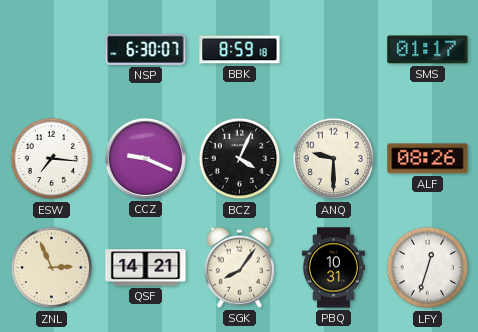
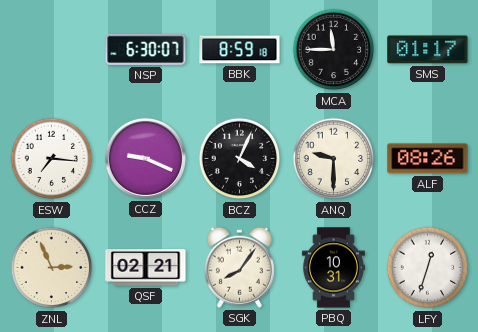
MCA: none -> 11:45
QSF: 14:21 -> 02:21
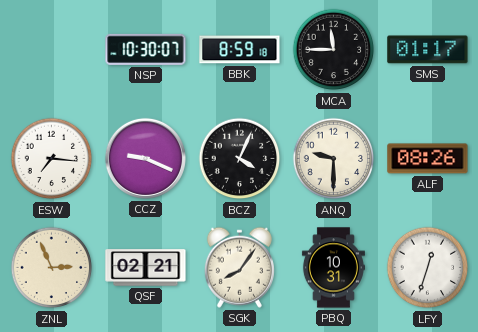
NSP: 6:30 -> 10:30
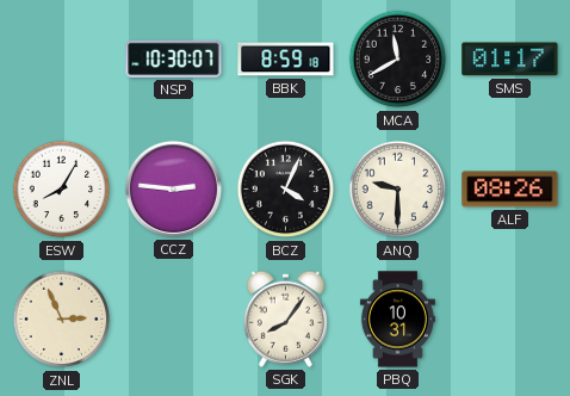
MCA: 11:45 -> 11:40
ESW: 7:16 -> 8:05
CCZ: 9:19 -> 2:46
QSF: 02:21 -> none
LFY: 12:33 -> none
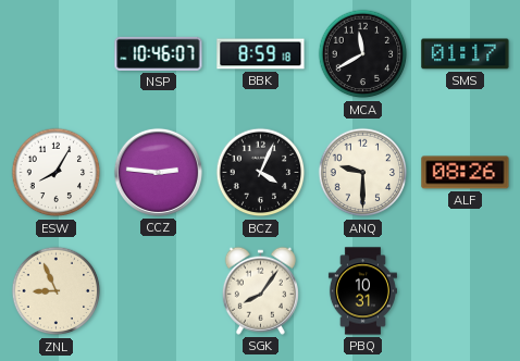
NSP: 10:30 -> 10:46
ZNL: 2:56 -> 8:56
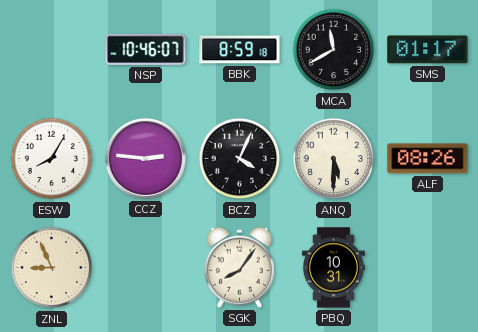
ANQ: 9:30 -> 5:30
